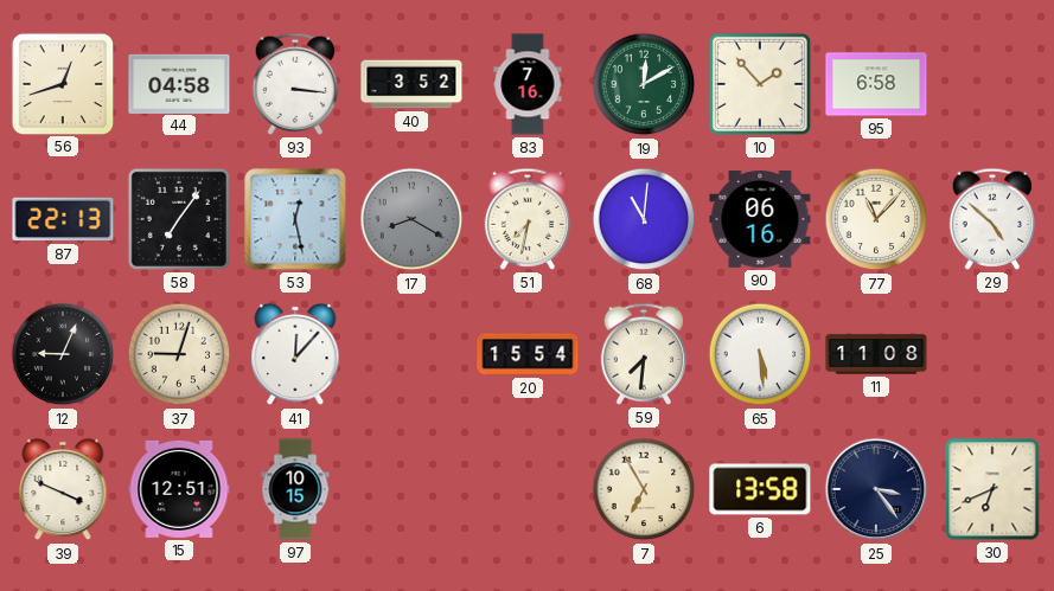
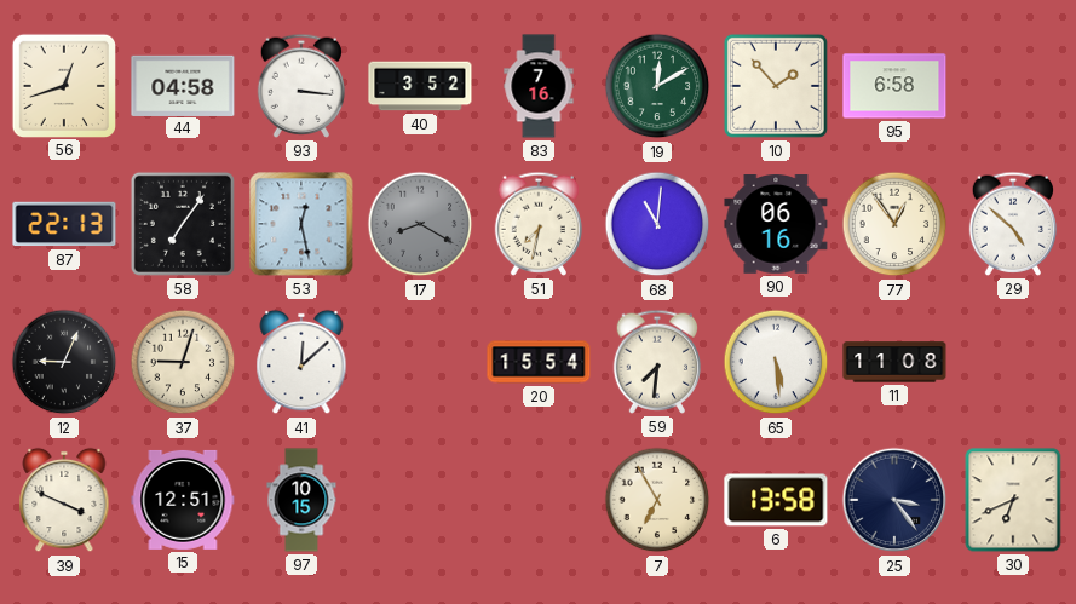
77: 11:07 -> 12:54
41: 12:07 -> 12:08
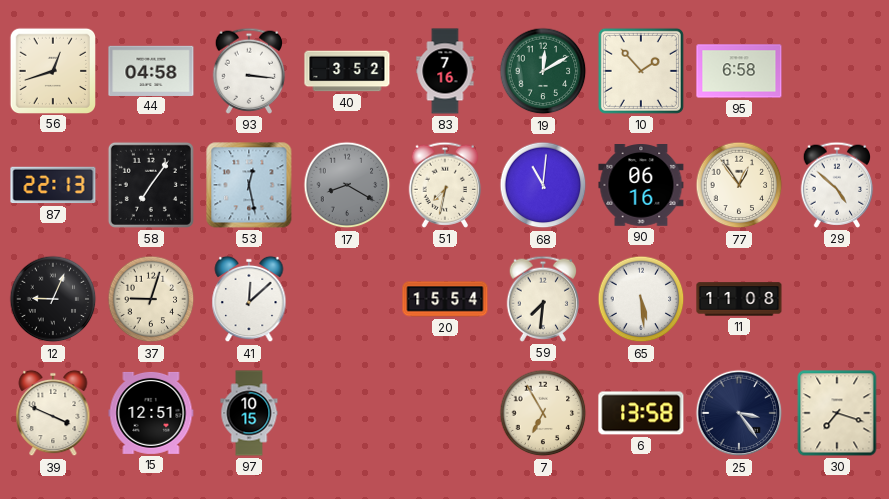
30: 6:41 -> 7:18
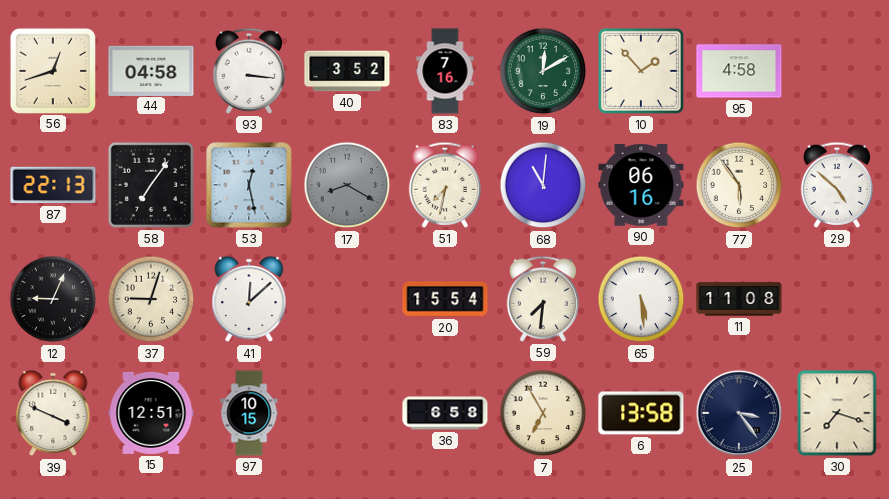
95: 6:58 -> 4:58
77: 12:54 -> 5:54
36: none -> 6:58
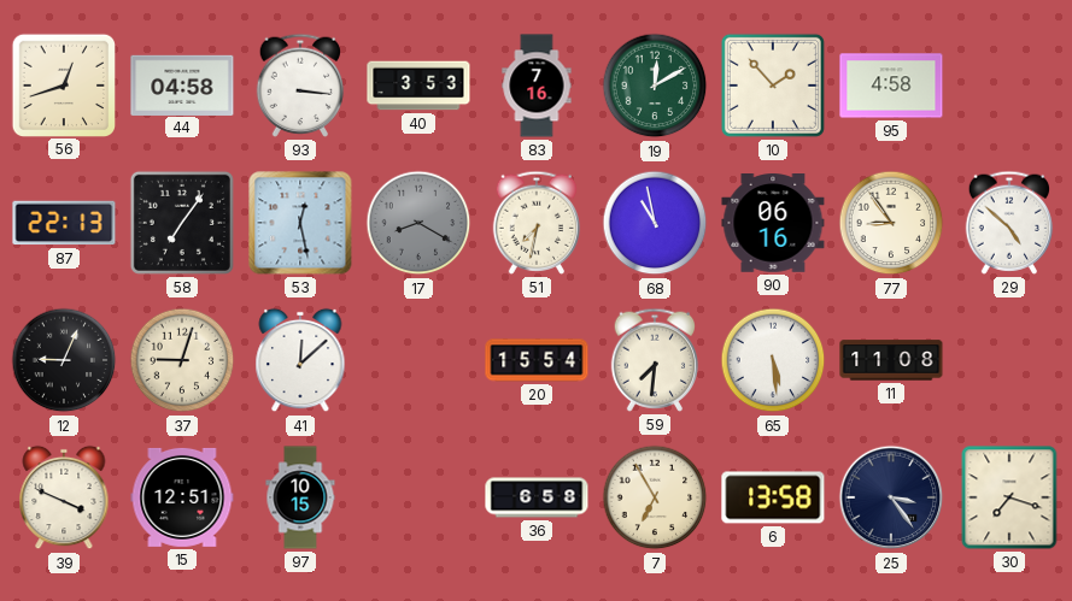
40: 3:52 -> 3:53
68: 11:01 -> 10:58
77: 5:54 -> 8:54
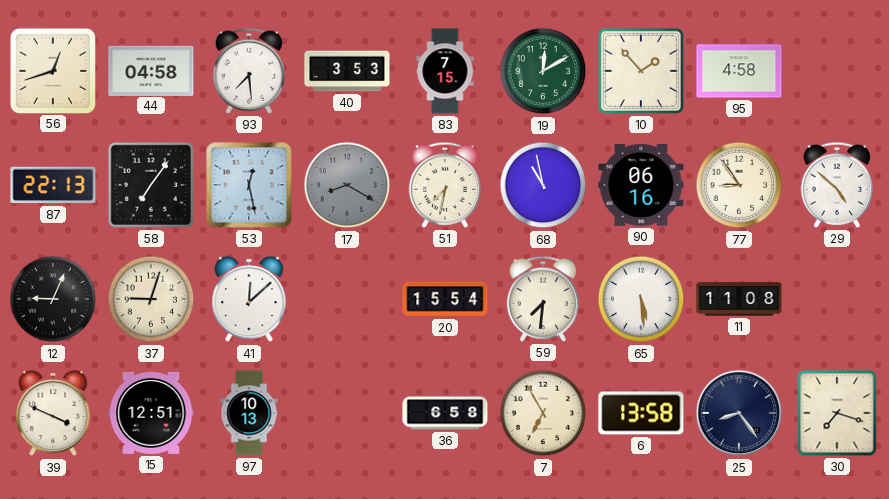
93: 3:16 -> 7:29
83: 7:16 -> 7:15
97: 10:15 -> 10:13
25: 3:24 -> 8:24
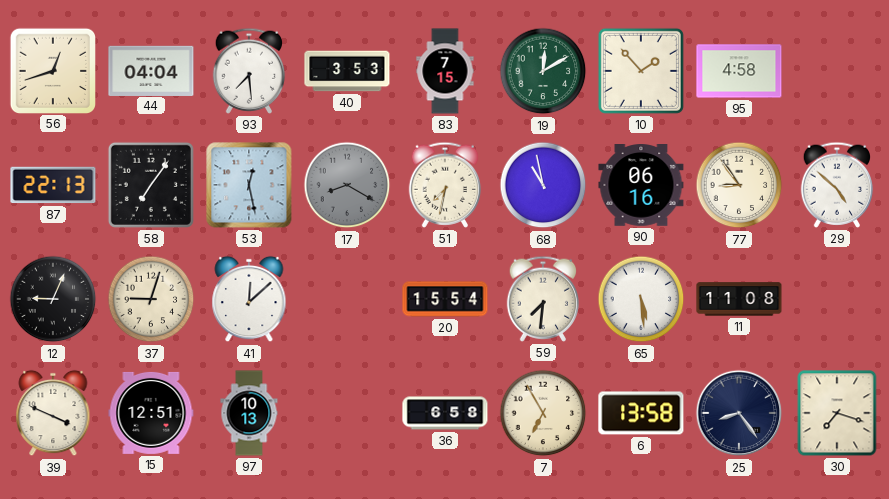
44: 04:58 -> 04:04
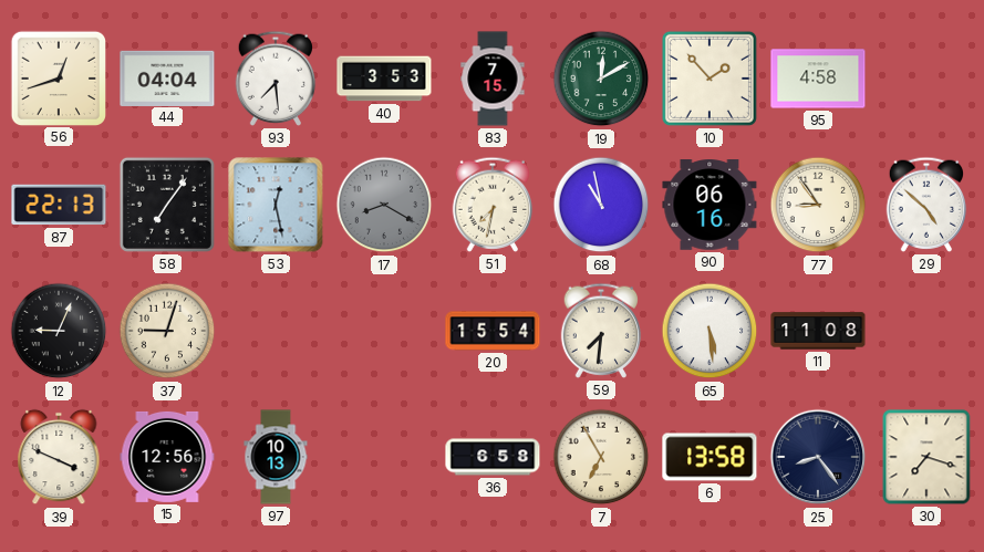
41: 12:08 -> none
15: 12:51 -> 12:56
